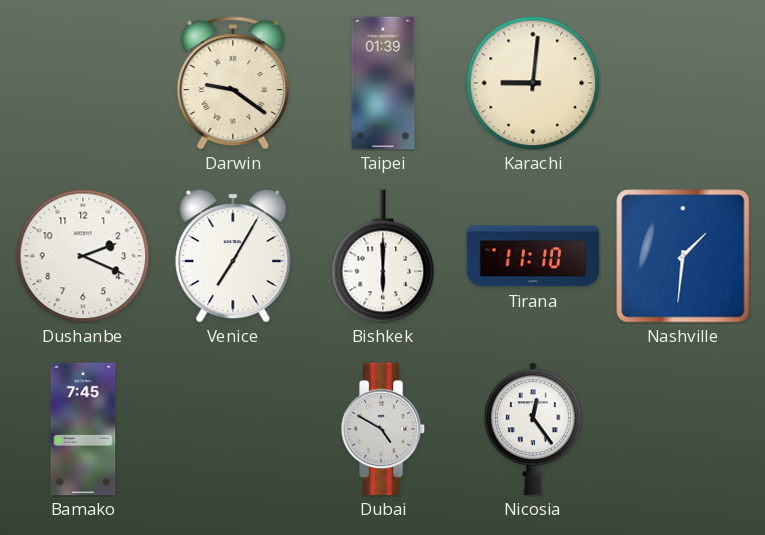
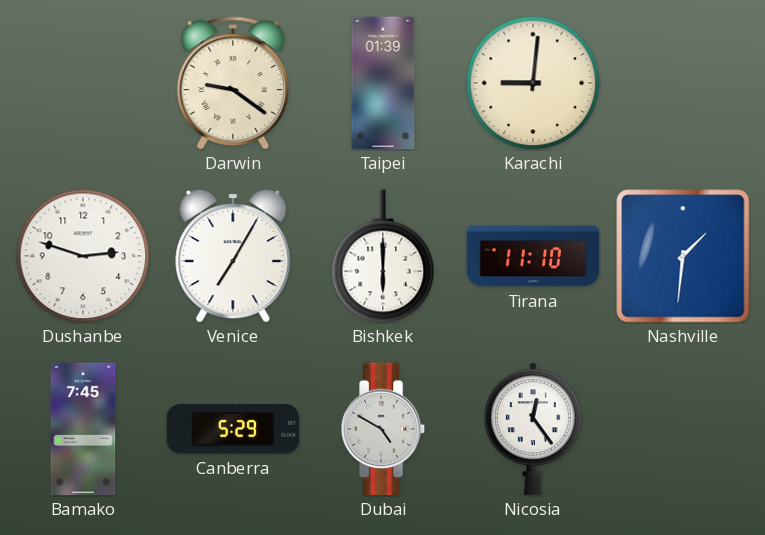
Dushanbe: 2:19 -> 2:48
Canberra: none -> 5:29
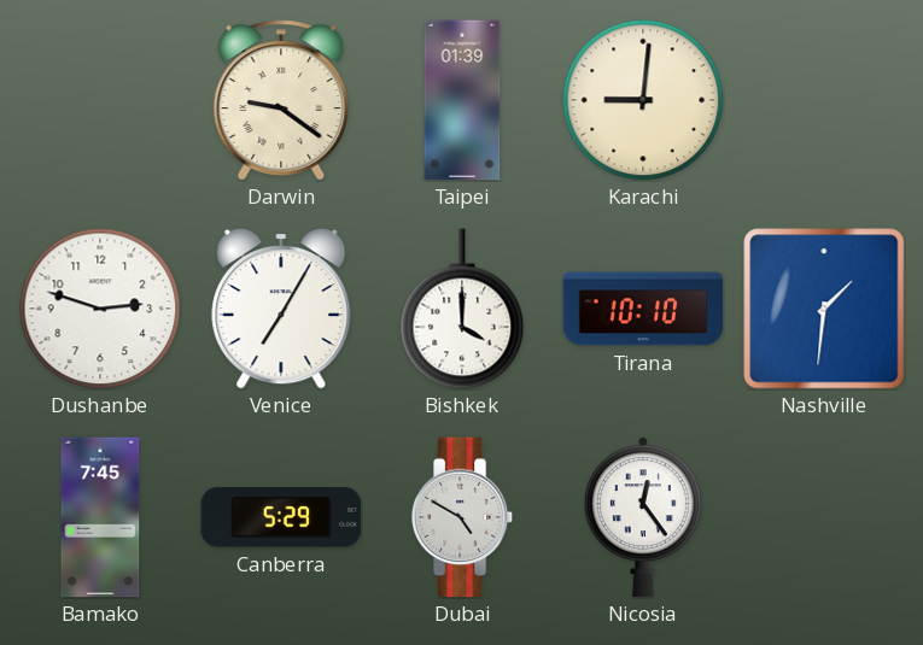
Bishkek: 6:00 -> 4:00
Tirana: 11:10 -> 10:10
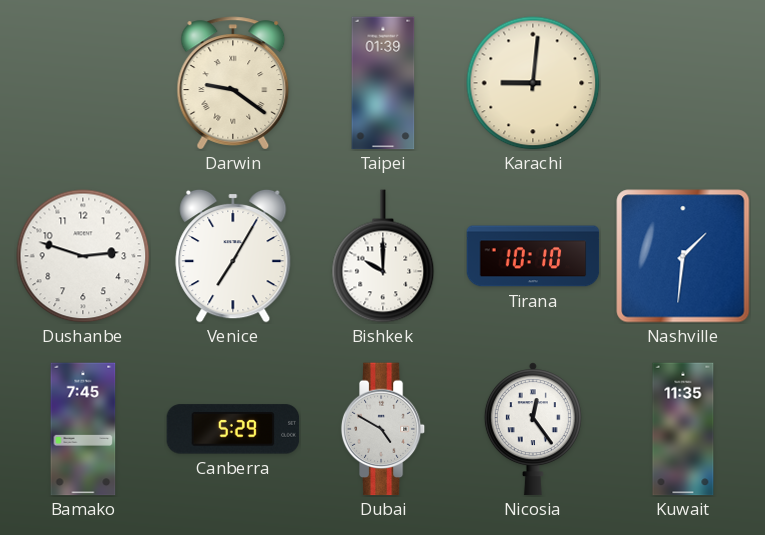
Bishkek: 4:00 -> 10:00
Kuwait: none -> 11:35
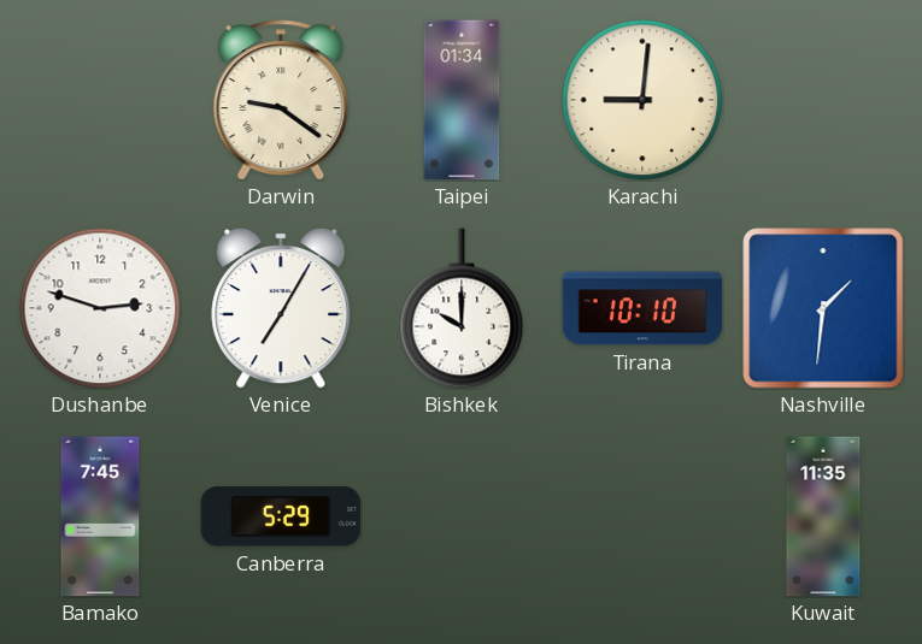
Taipei: 01:39 -> 01:34
Dubai: 4:50 -> none
Nicosia: 12:24 -> none
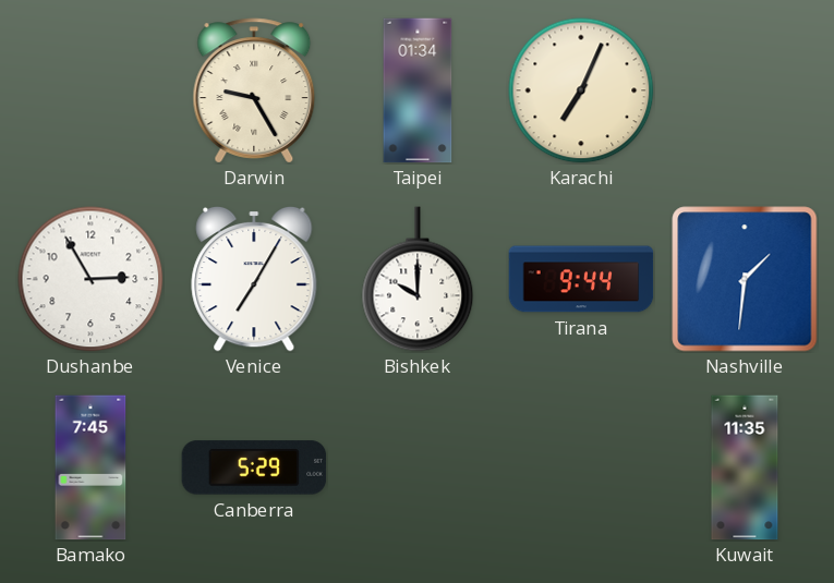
Darwin: 9:21 -> 9:25
Karachi: 9:01 -> 7:04
Dushanbe: 2:48 -> 2:55
Tirana: 10:10 -> 9:44
